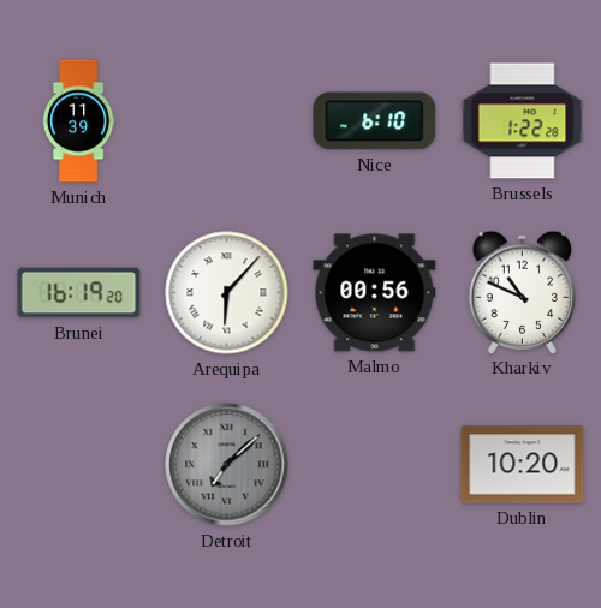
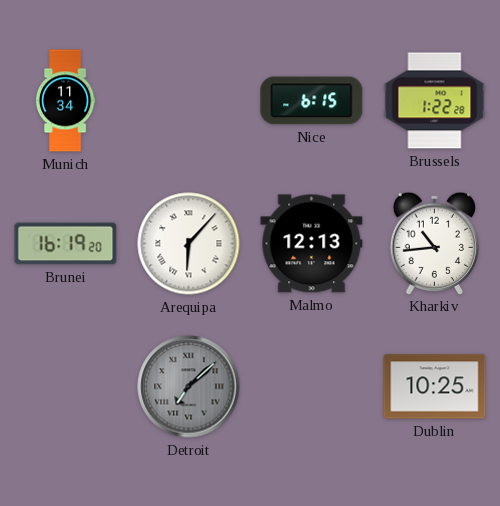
Munich: 11:39 -> 11:34
Nice: 6:10 -> 6:15
Malmo: 00:56 -> 12:13
Kharkiv: 10:49 -> 10:44
Dublin: 10:20 -> 10:25
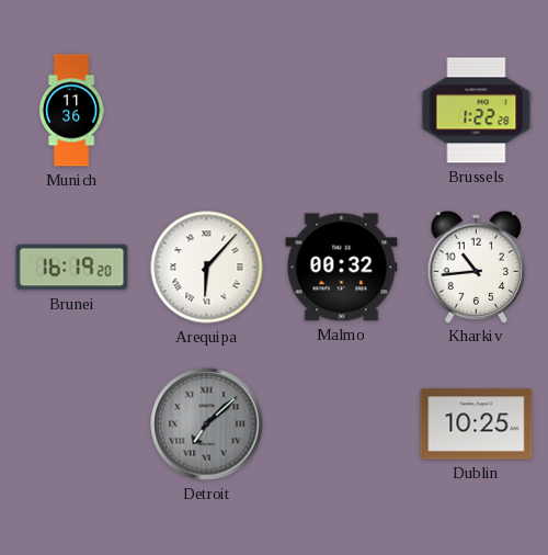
Munich: 11:34 -> 11:36
Nice: 6:15 -> none
Malmo: 12:13 -> 00:32
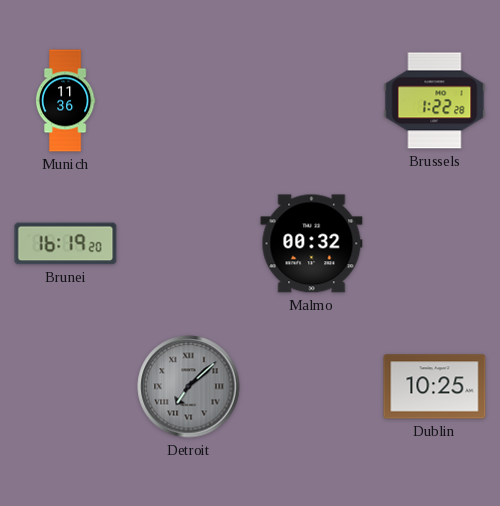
Arequipa: 6:07 -> none
Kharkiv: 10:44 -> none
